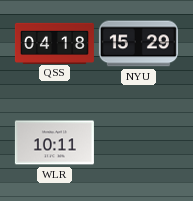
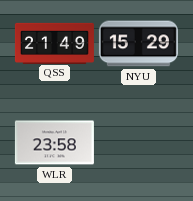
QSS: 04:18 -> 21:49
WLR: 10:11 -> 23:58
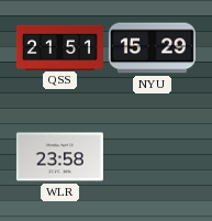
QSS: 21:49 -> 21:51
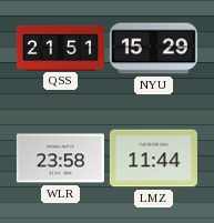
LMZ: none -> 11:44
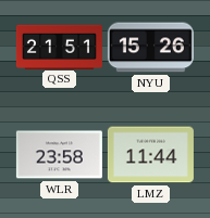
NYU: 15:29 -> 15:26
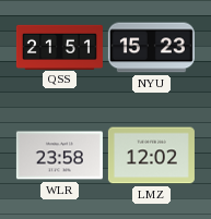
NYU: 15:26 -> 15:23
LMZ: 11:44 -> 12:02
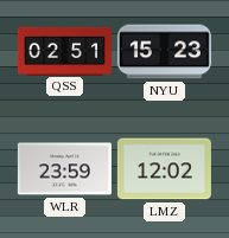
QSS: 21:51 -> 02:51
WLR: 23:58 -> 23:59
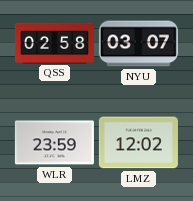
QSS: 02:51 -> 02:58
NYU: 15:23 -> 03:07
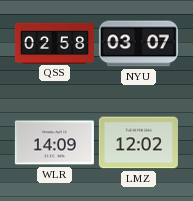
WLR: 23:59 -> 14:09
